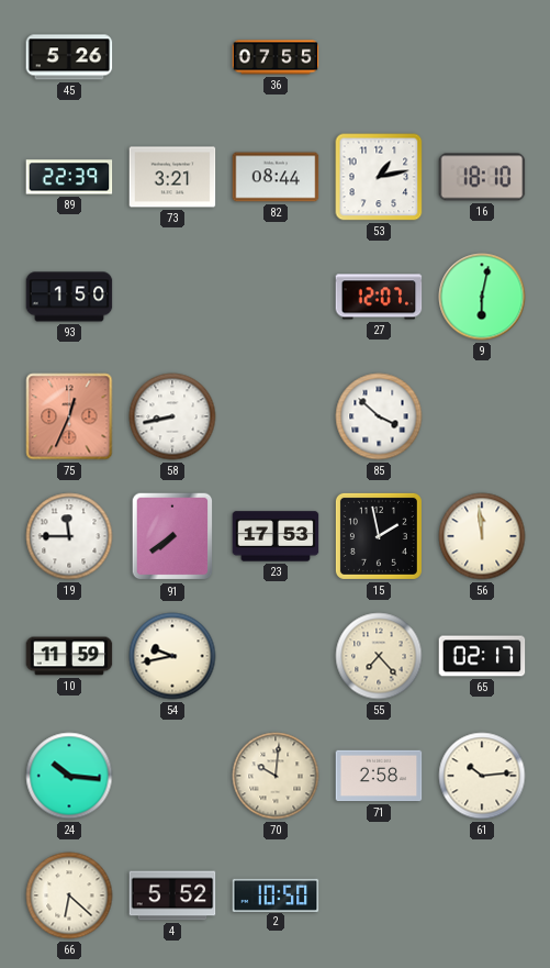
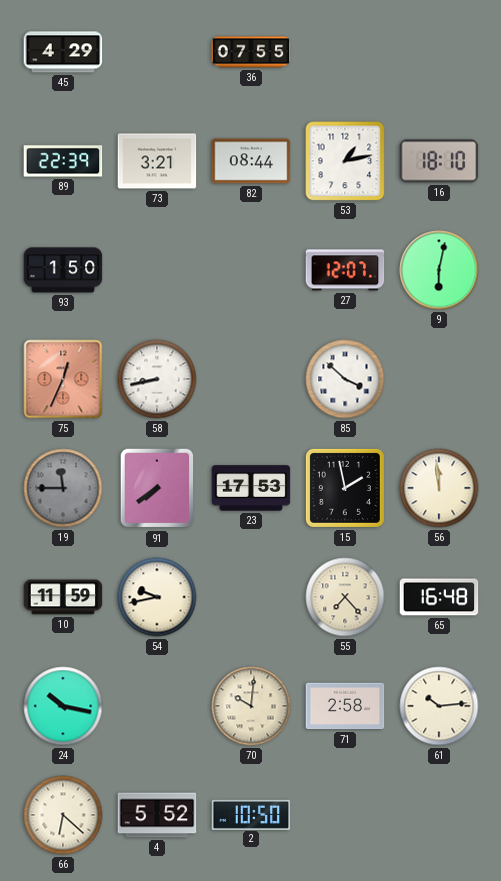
45: 5:26 -> 4:29
19 dial: white -> grey
65: 02:17 -> 16:48
24: 10:16 -> 10:17
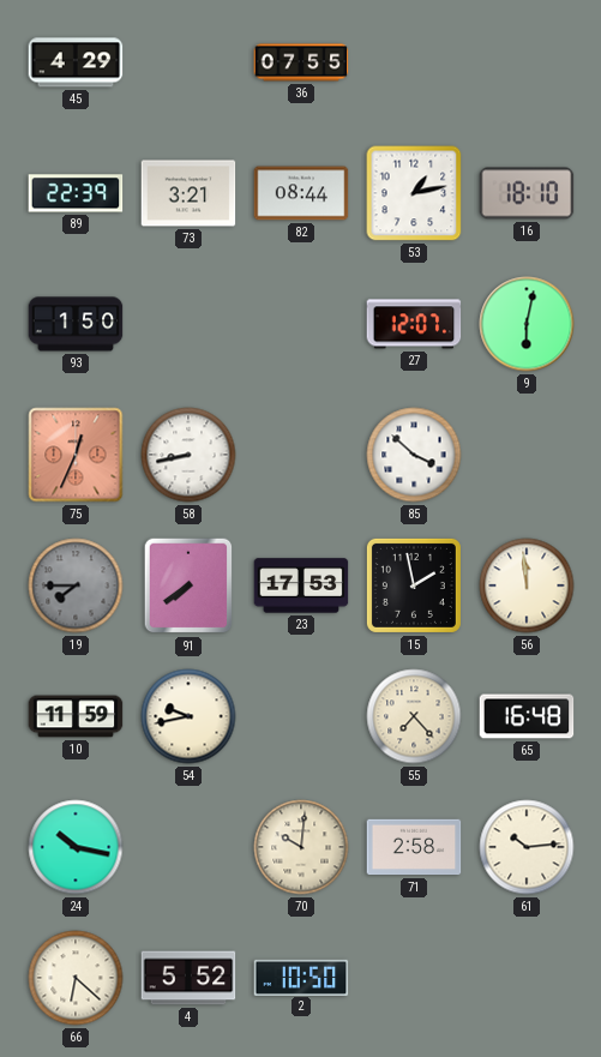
19: 11:45 -> 7:45
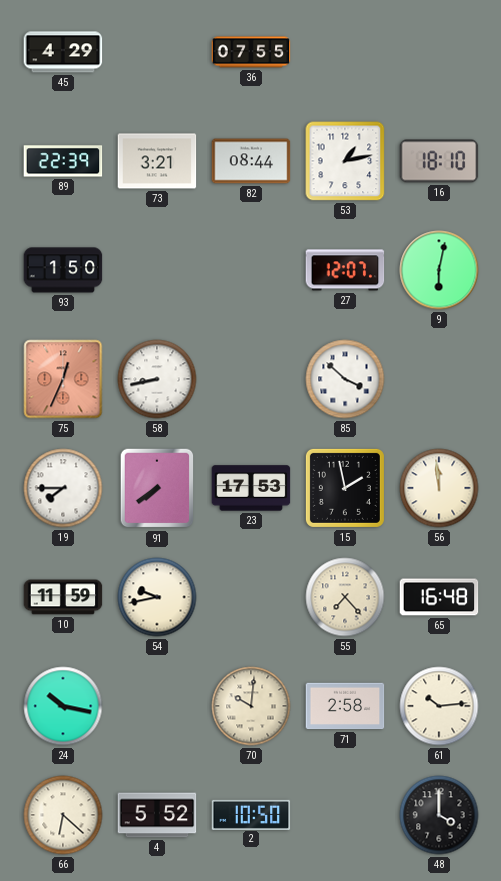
19 dial: grey -> white
48: none -> 4:00
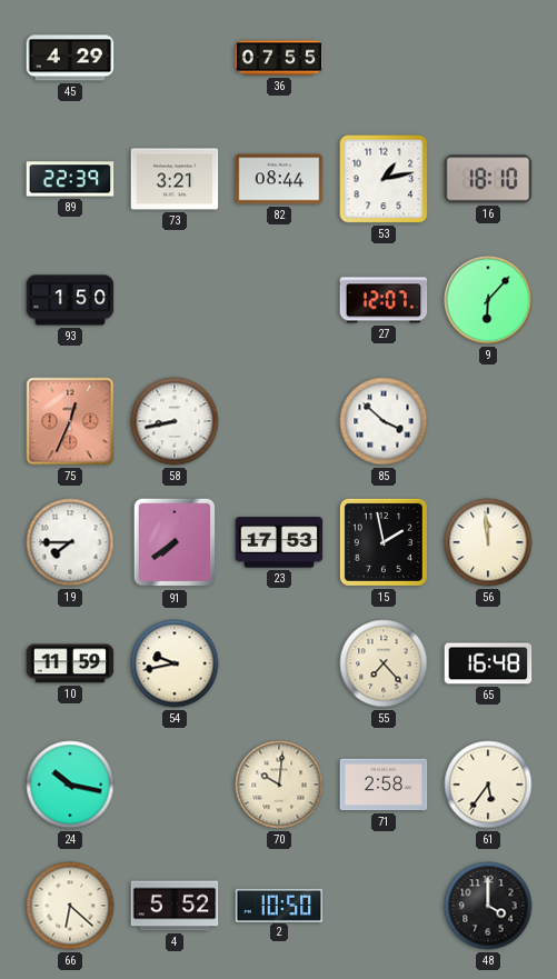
9: 6:02 -> 6:07
61: 10:14 -> 5:36
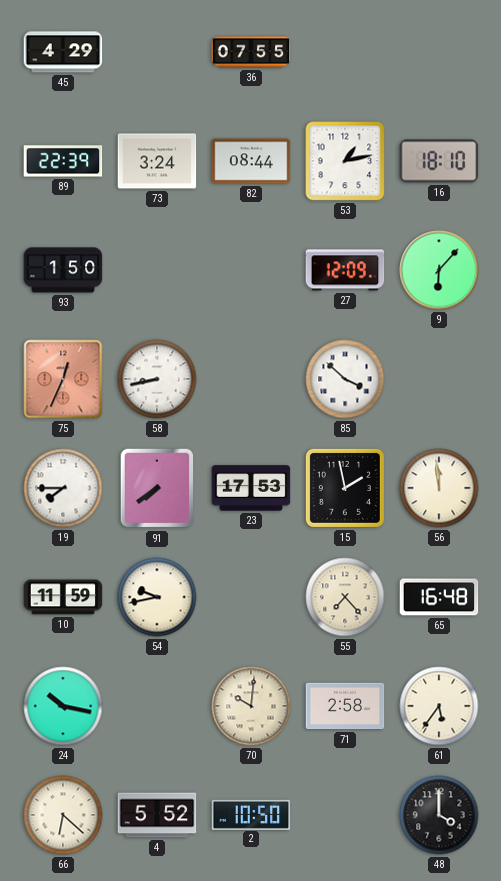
73: 3:21 -> 3:24
27: 12:07 -> 12:09
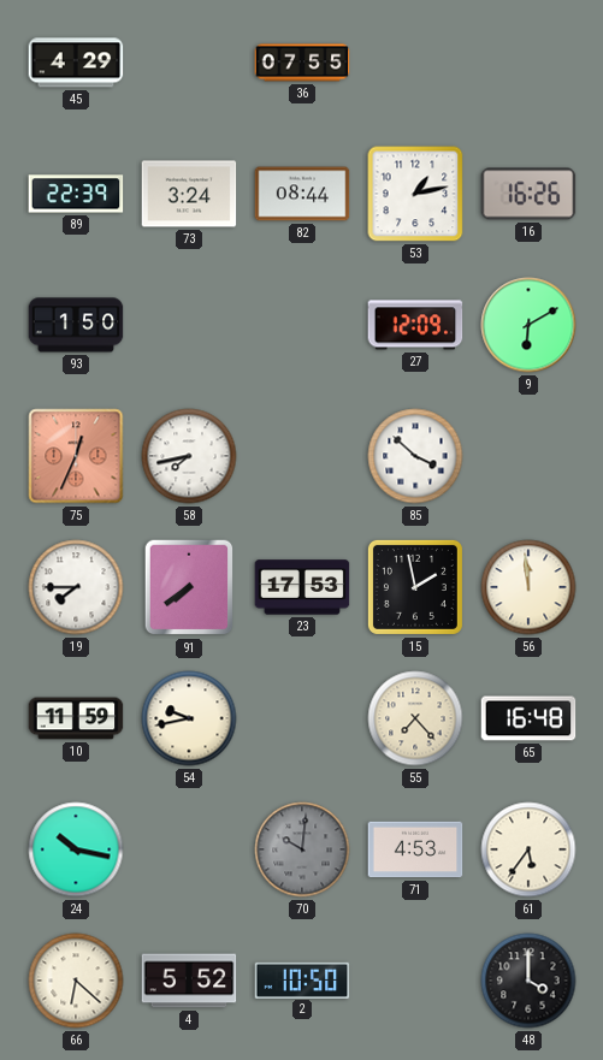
16: 18:10 -> 16:26
9: 6:07 -> 6:10
58: 8:43 -> 7:43
70 dial: cream -> grey
71: 2:58 -> 4:53
